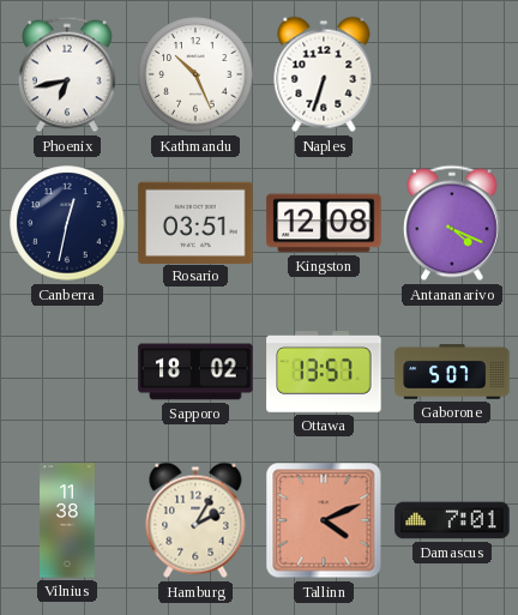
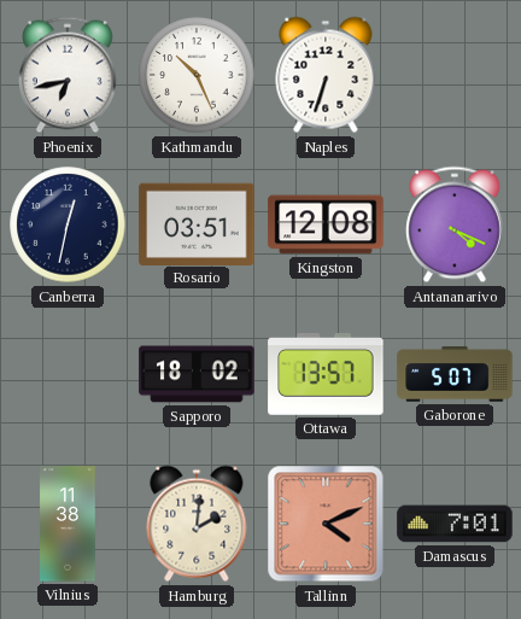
Hamburg: 2:05 -> 2:01
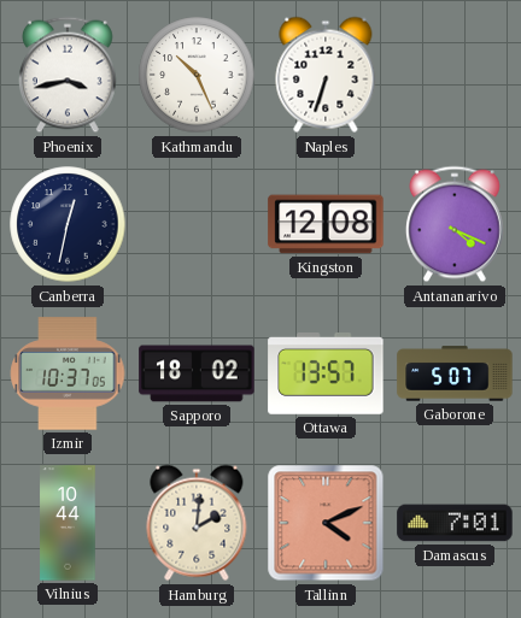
Phoenix: 6:43 -> 3:43
Rosario: 03:51 -> none
Izmir: none -> 10:37
Vilnius: 11:38 -> 10:44
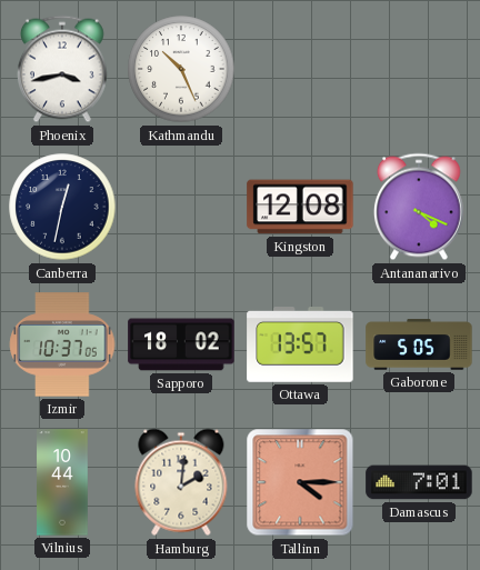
Naples: 6:33 -> none
Gaborone: 5:07 -> 5:05
Tallinn: 4:11 -> 4:15
